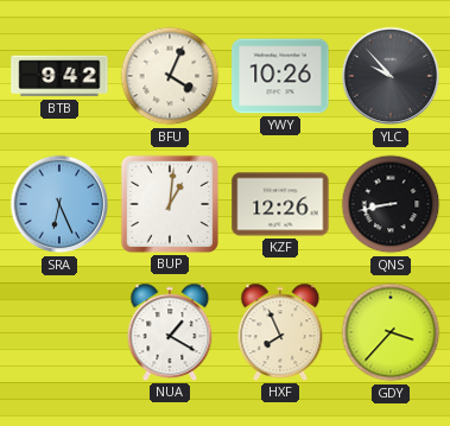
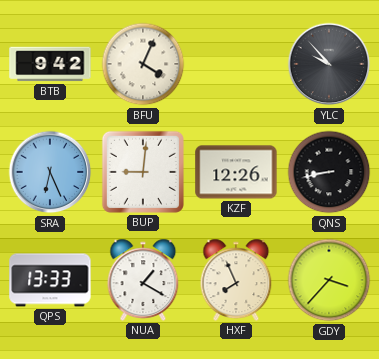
YWY: 10:26 -> none
BUP: 1:01 -> 9:01
QPS: none -> 13:33
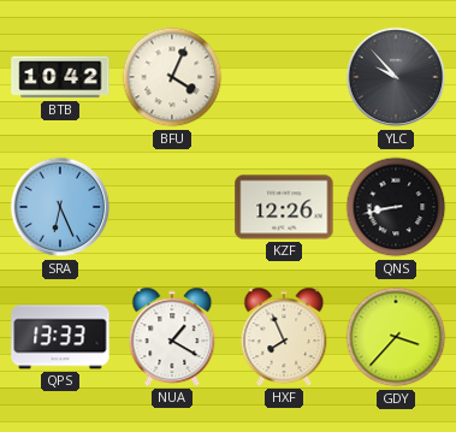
BTB: 9:42 -> 10:42
BUP: 9:01 -> none
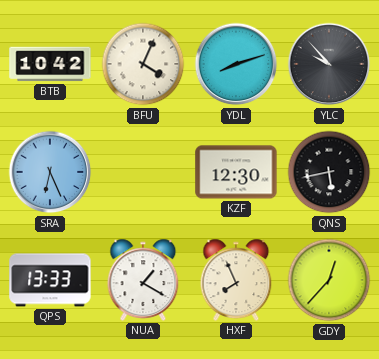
YDL: none -> 8:12
KZF: 12:26 -> 12:30
QNS: 8:43 -> 5:43
GDY: 3:37 -> 12:37
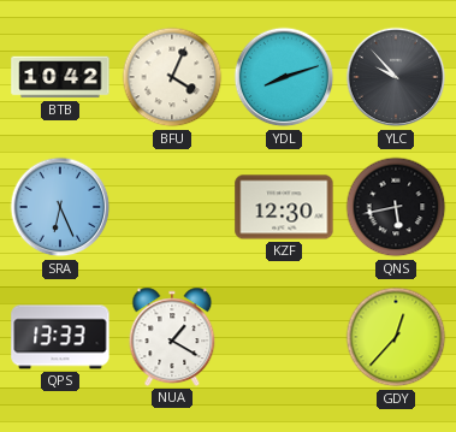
HXF: 7:56 -> none
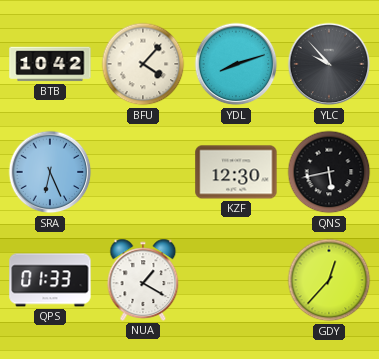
BFU: 4:04 -> 4:07
QPS: 13:33 -> 01:33
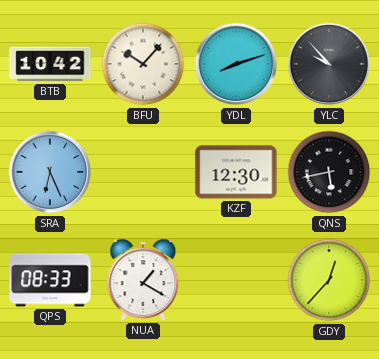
BFU: 4:07 -> 10:07
QPS: 01:33 -> 08:33
